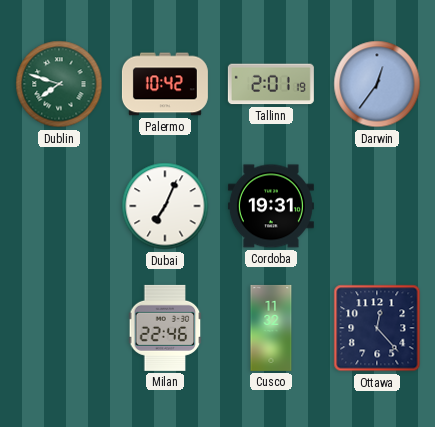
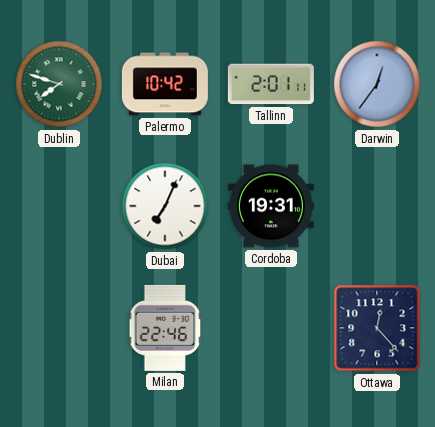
Tallinn: 2:01:19 -> 2:01:11
Cusco: 11:32 -> none
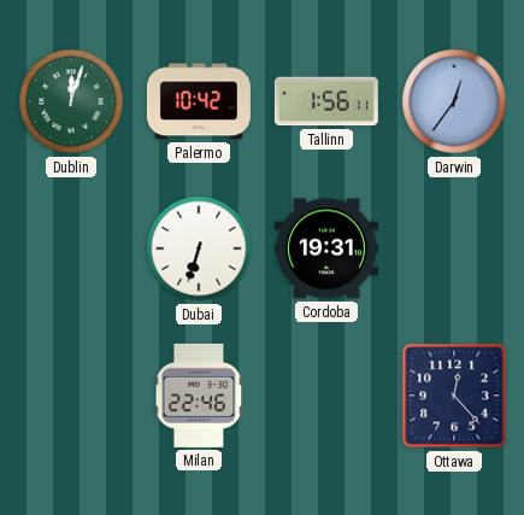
Dublin: 7:48 -> 12:03
Tallinn: 2:01 -> 1:56
Dubai: 7:04 -> 6:33
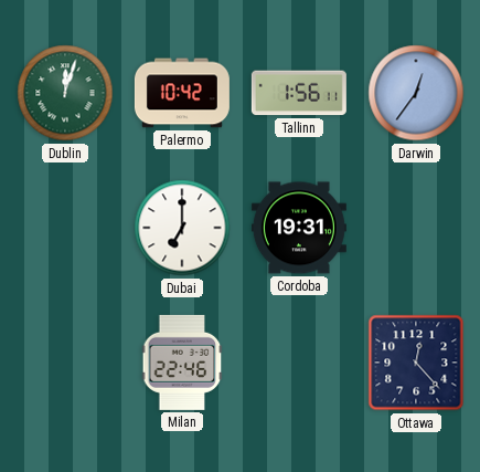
Dubai: 6:33 -> 7:00
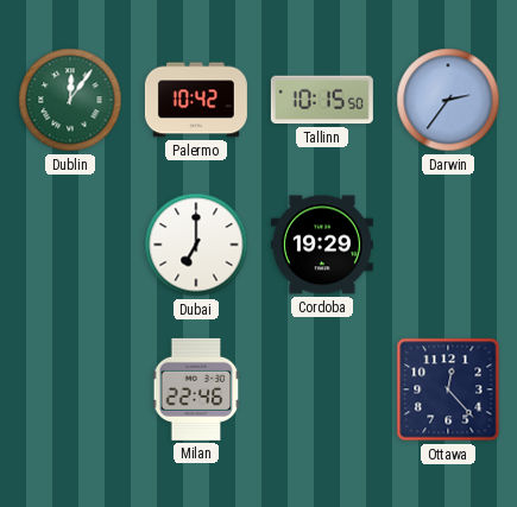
Dublin: 12:03 -> 12:06
Tallinn: 1:56 -> 10:15
Darwin: 12:36 -> 2:36
Cordoba: 19:31 -> 19:29
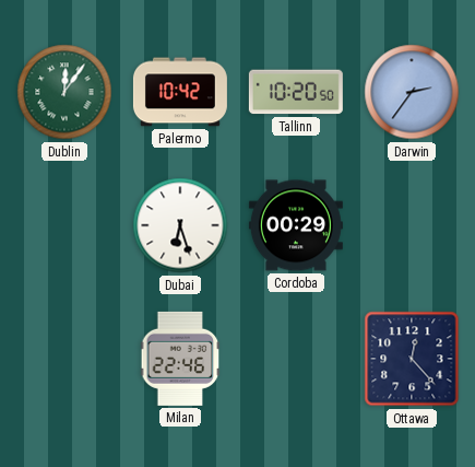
Tallinn: 10:15 -> 10:20
Dubai: 7:00 -> 6:27
Cordoba: 19:29 -> 00:29
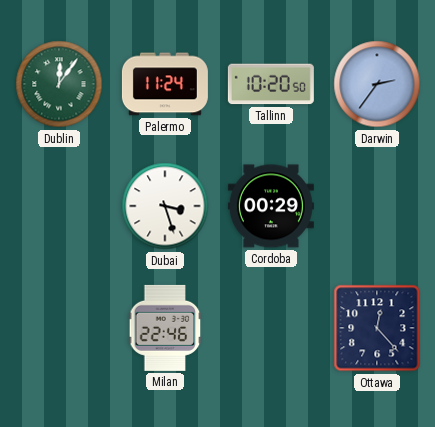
Palermo: 10:42 -> 11:24
Dubai: 6:27 -> 3:27
